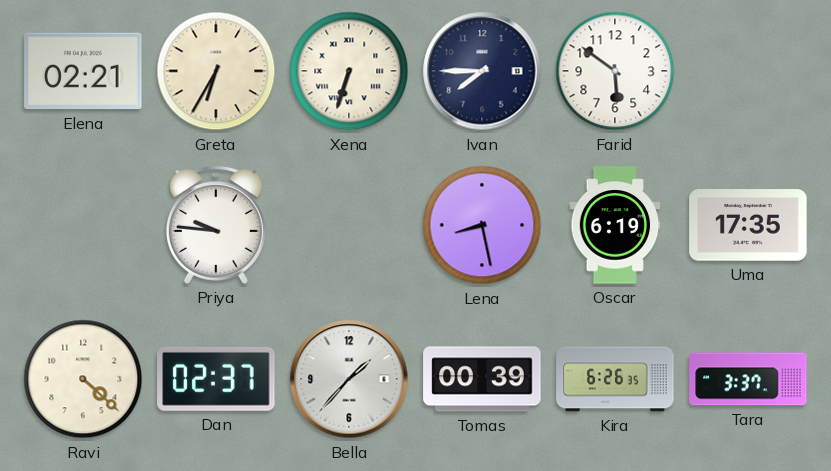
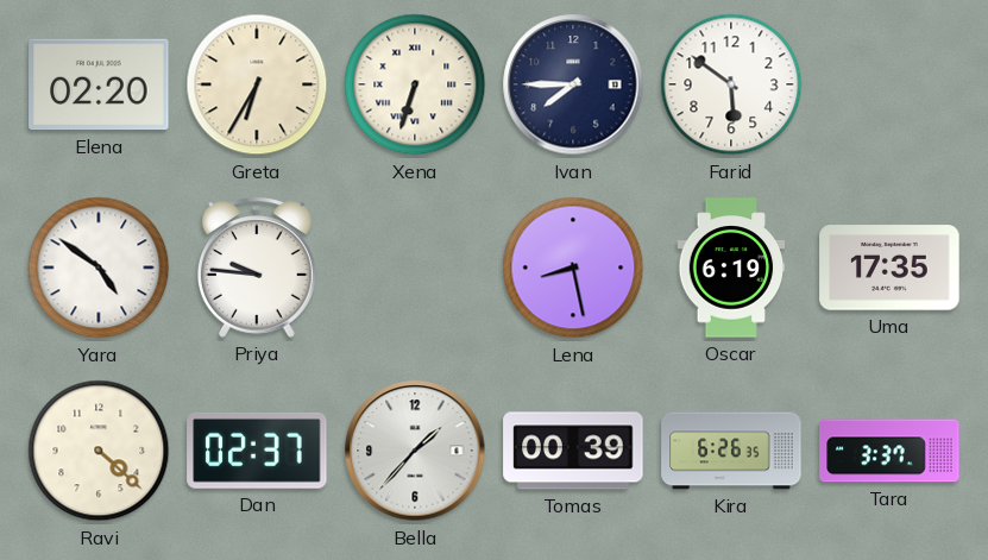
Elena: 02:21 -> 02:20
Yara: none -> 4:51
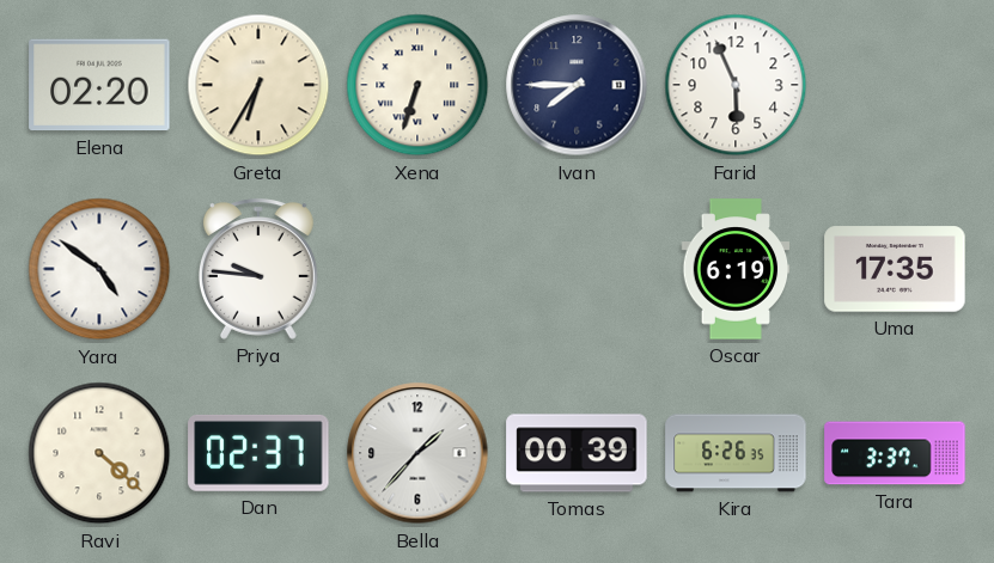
Farid: 5:51 -> 5:56
Lena: 8:28 -> none
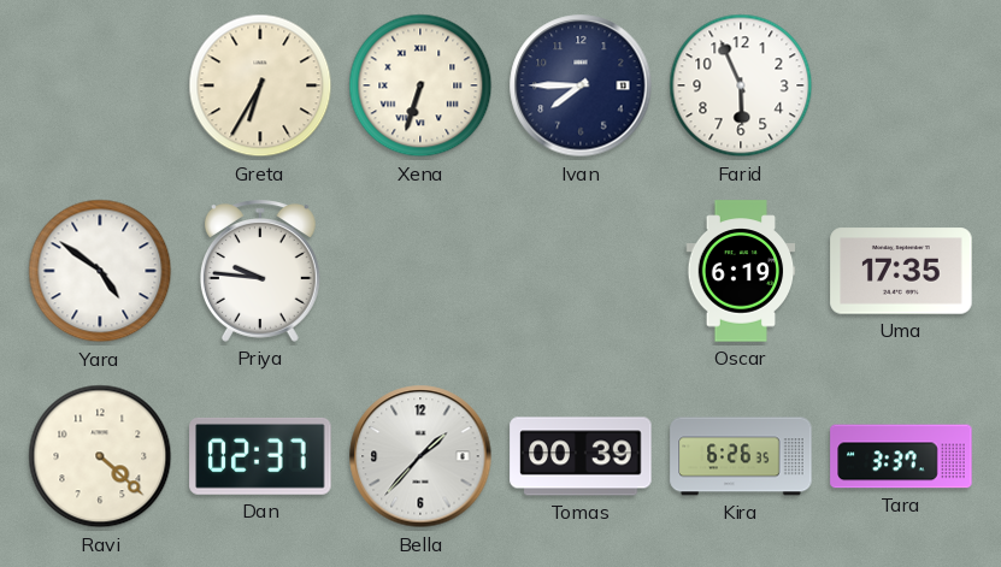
Elena: 02:20 -> none
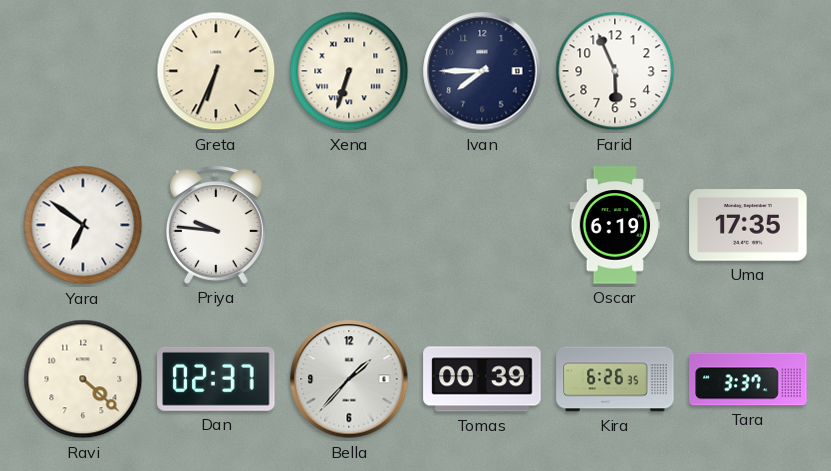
Greta: 6:35 -> 6:34
Yara: 4:51 -> 6:51
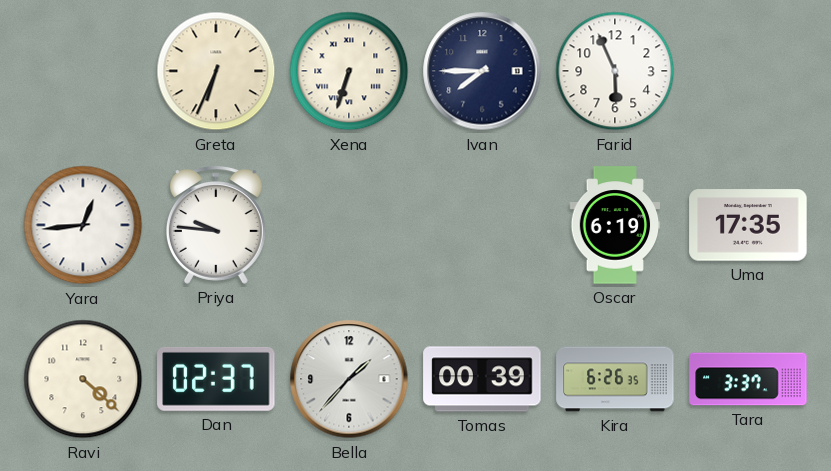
Yara: 6:51 -> 12:44
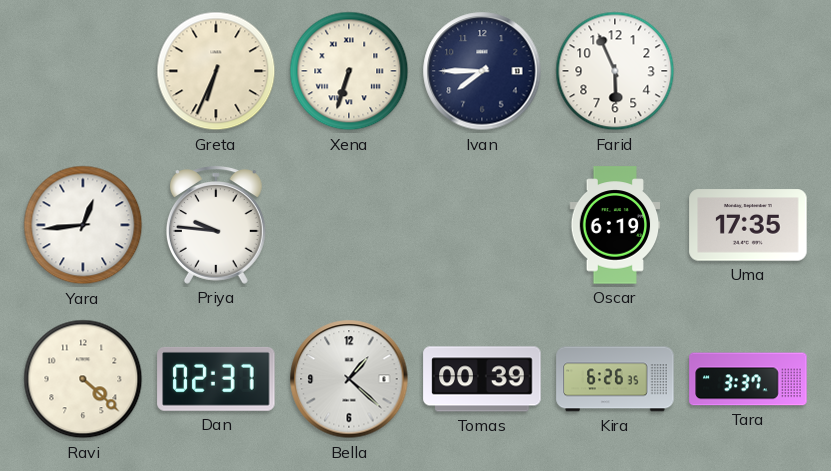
Bella: 1:37 -> 1:22
